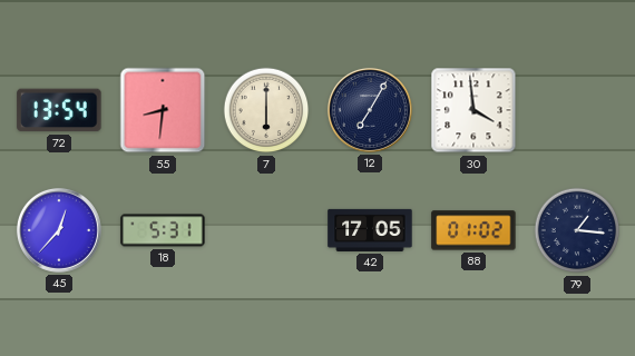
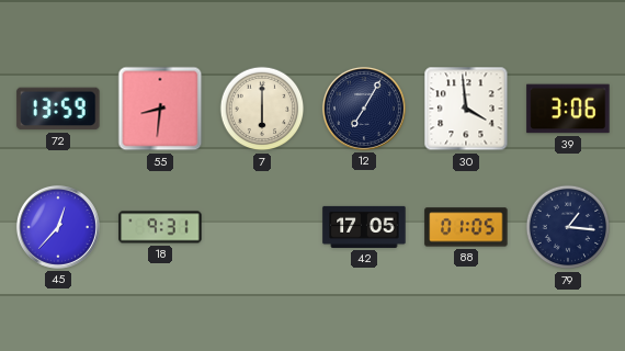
72: 13:54 -> 13:59
39: none -> 3:06
18: 5:31 -> 9:31
88: 01:02 -> 01:05
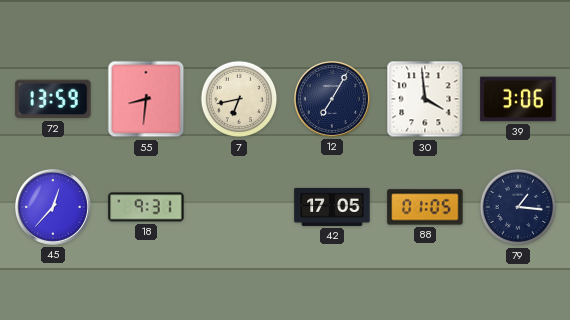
7: 6:00 -> 6:43
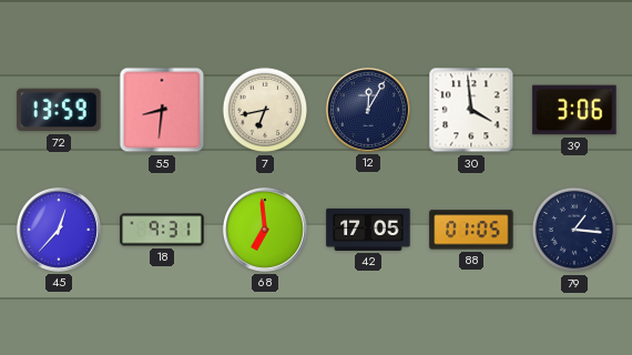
12: 7:05 -> 12:05
68: none -> 6:59
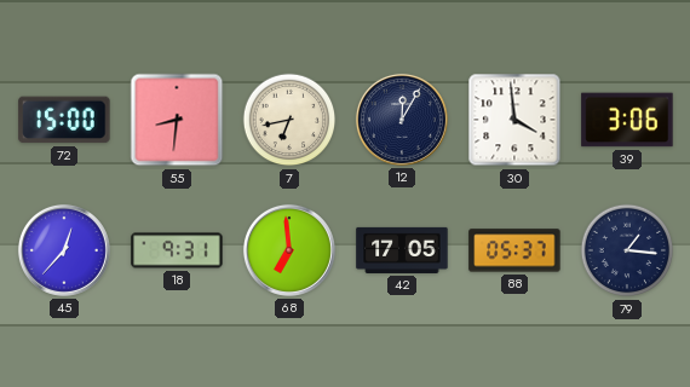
72: 13:59 -> 15:00
88: 01:05 -> 05:37
